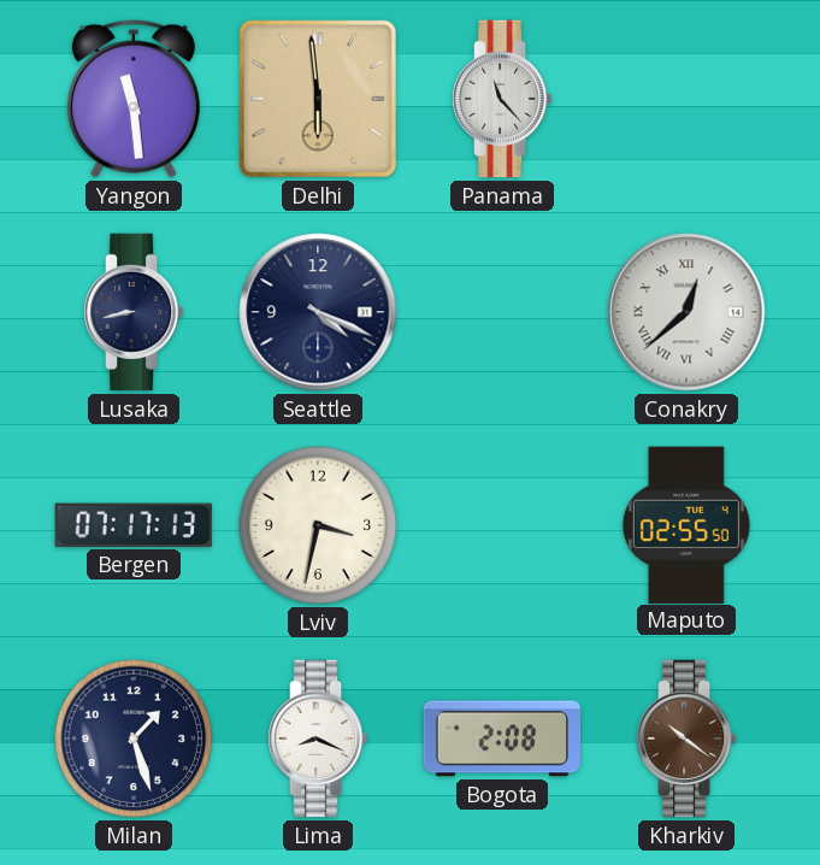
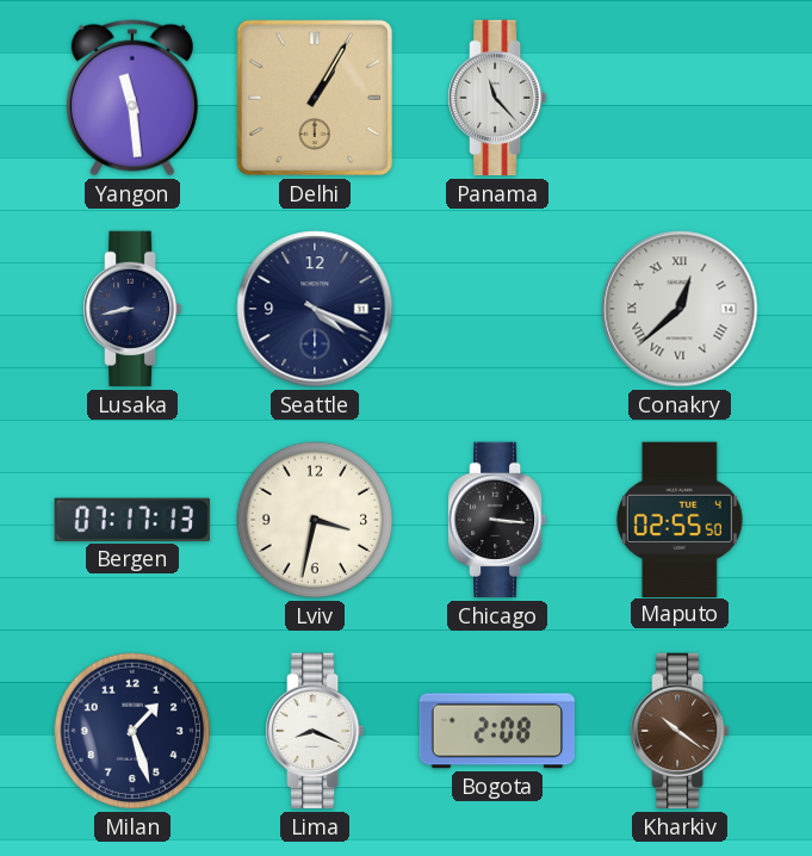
Delhi: 5:59 -> 1:05
Chicago: none -> 3:16
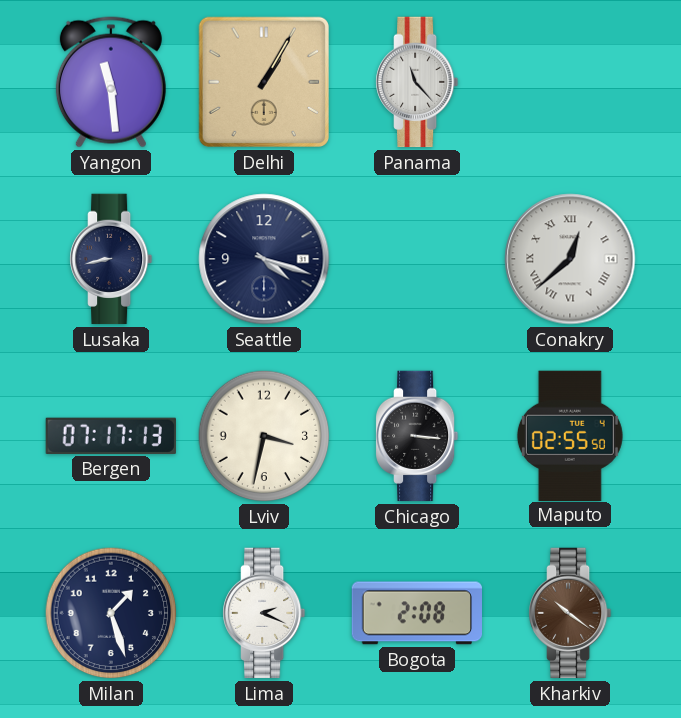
Seattle: 4:19 -> 4:18
Lima: 8:19 -> 2:19
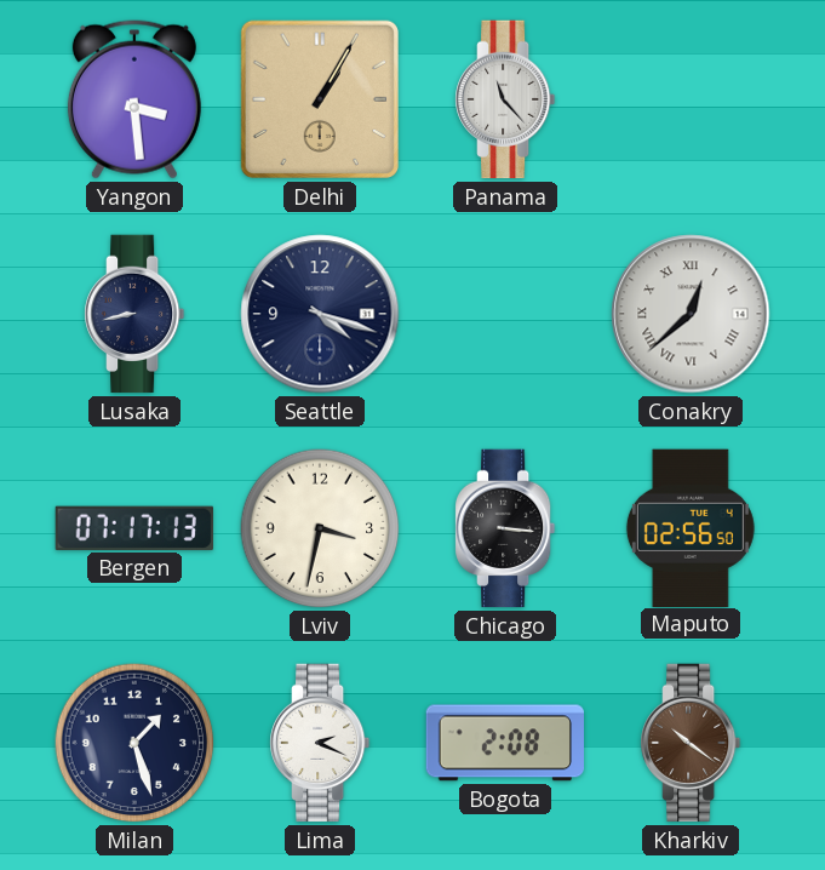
Yangon: 11:29 -> 3:29
Maputo: 02:55 -> 02:56
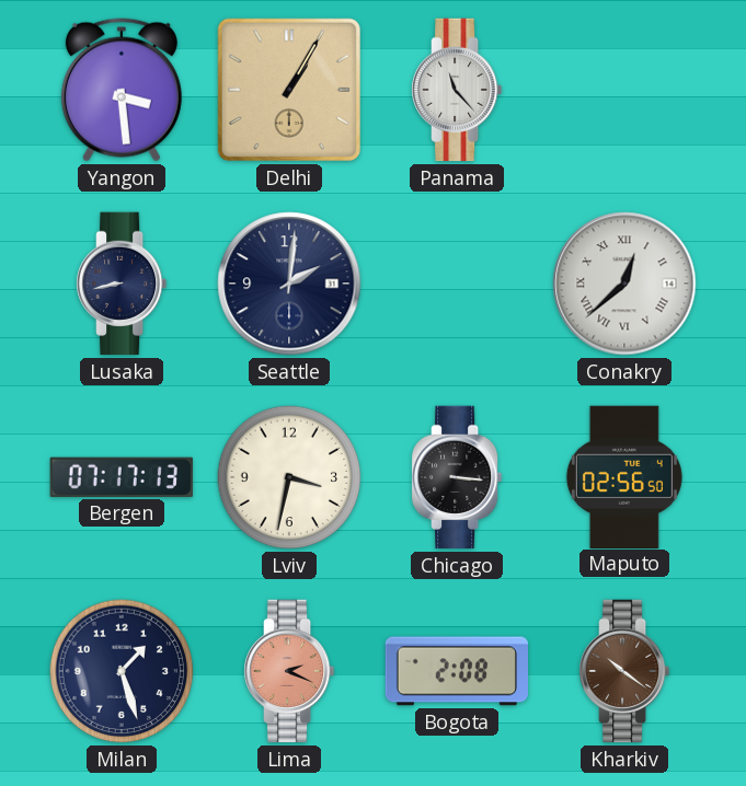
Seattle: 4:18 -> 2:01
Lima dial: white -> salmon
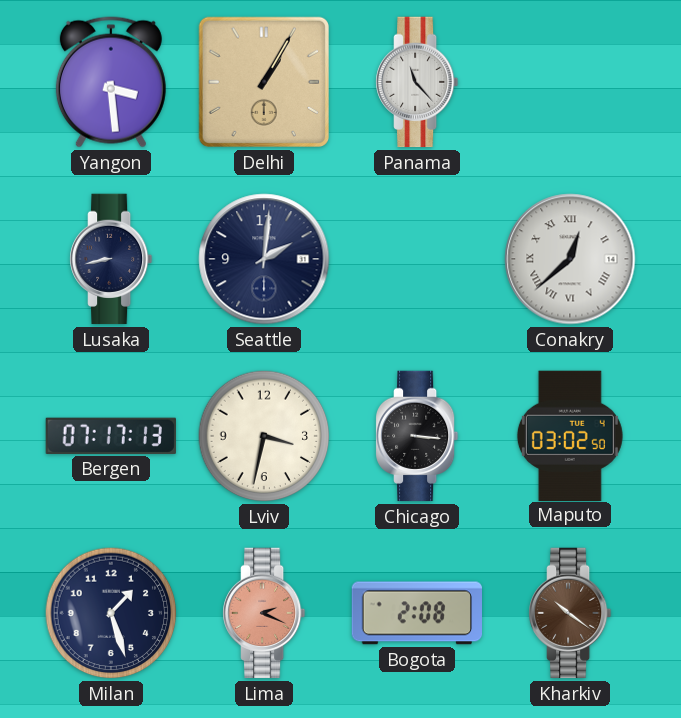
Maputo: 02:56 -> 03:02
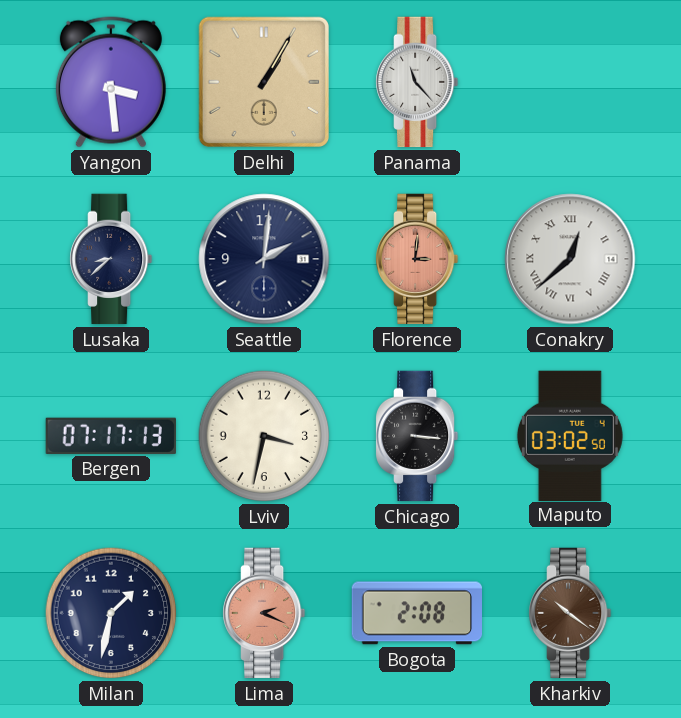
Lusaka: 8:43 -> 8:38
Florence: none -> 3:01
Milan: 1:27 -> 1:32
